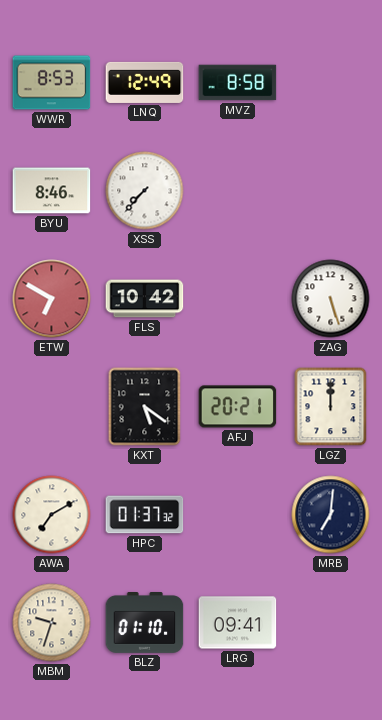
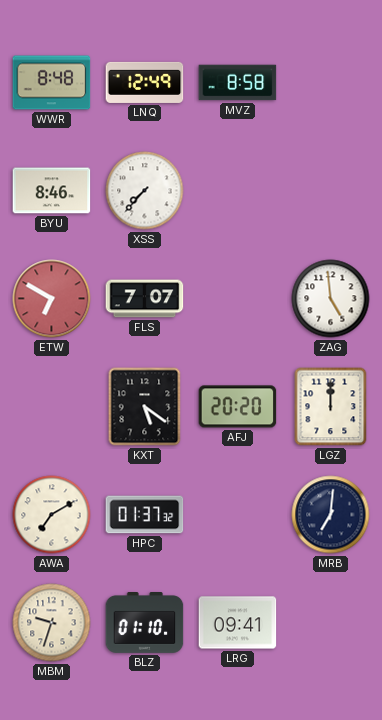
WWR: 8:53 -> 8:48
FLS: 10:42 -> 7:07
ZAG: 5:27 -> 4:59
AFJ: 20:21 -> 20:20
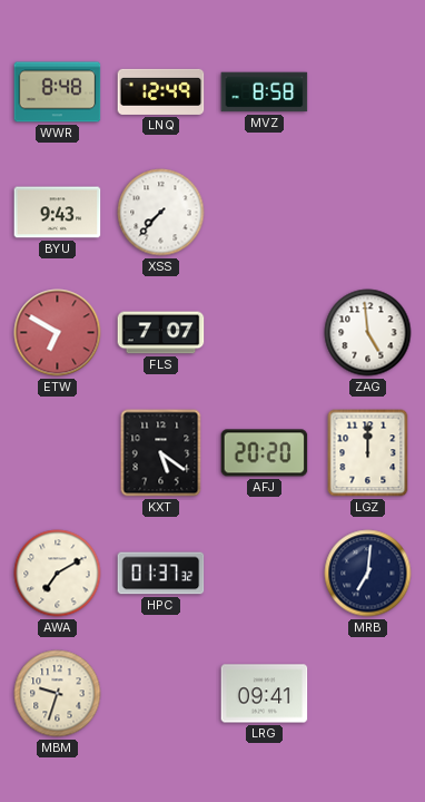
BYU: 8:46 -> 9:43
BLZ: 01:10 -> none
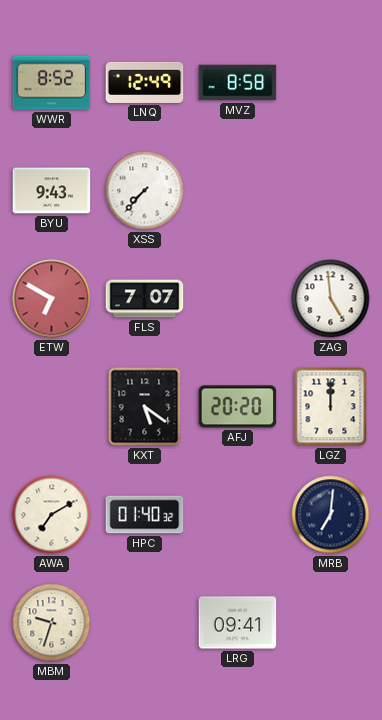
WWR: 8:48 -> 8:52
HPC: 01:37 -> 01:40
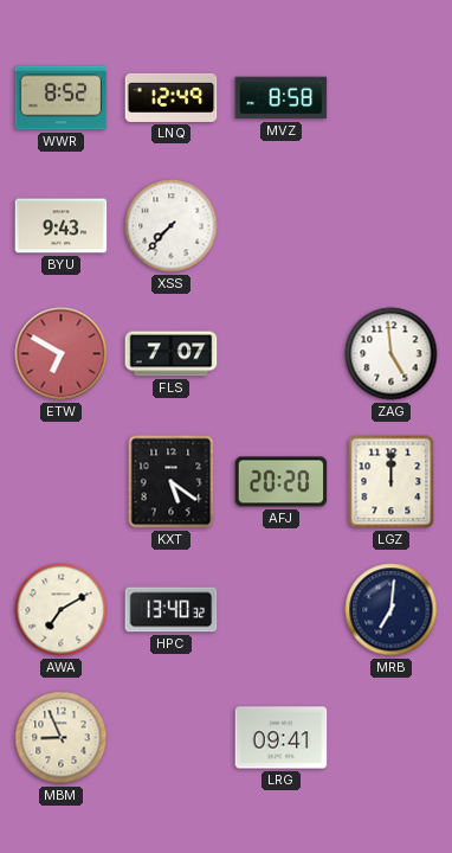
HPC: 01:40 -> 13:40
MBM: 9:33 -> 8:56
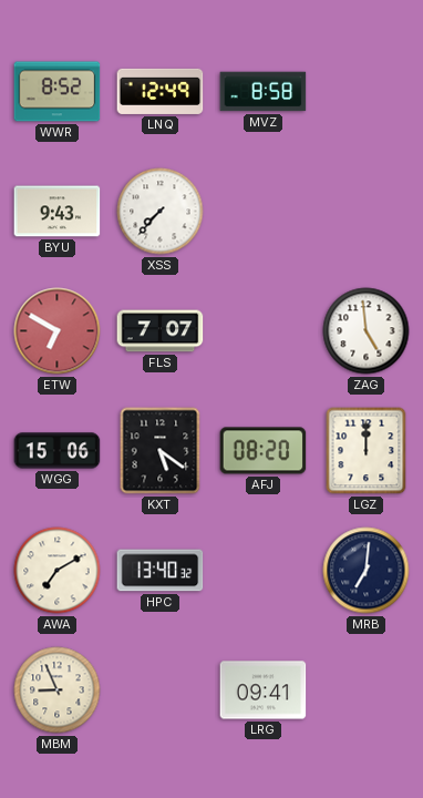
WGG: none -> 15:06
AFJ: 20:20 -> 08:20
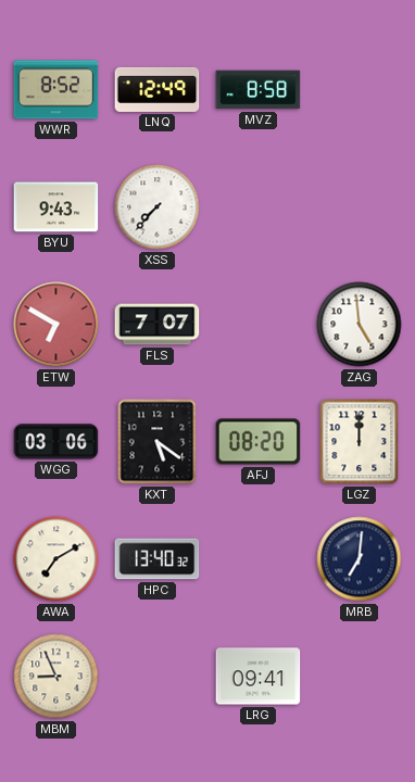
WGG: 15:06 -> 03:06
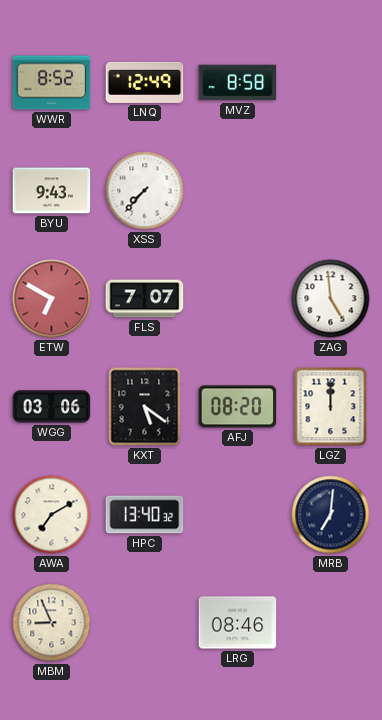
LRG: 09:41 -> 08:46
